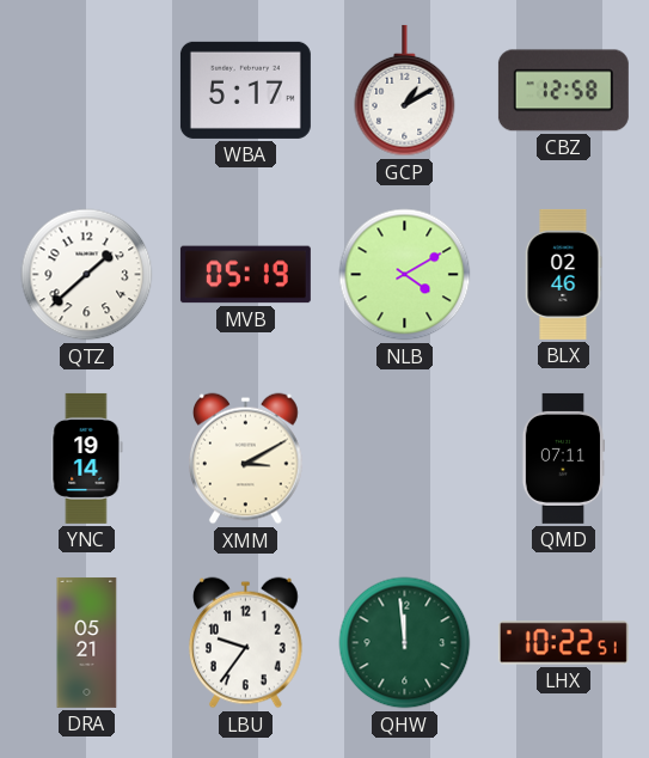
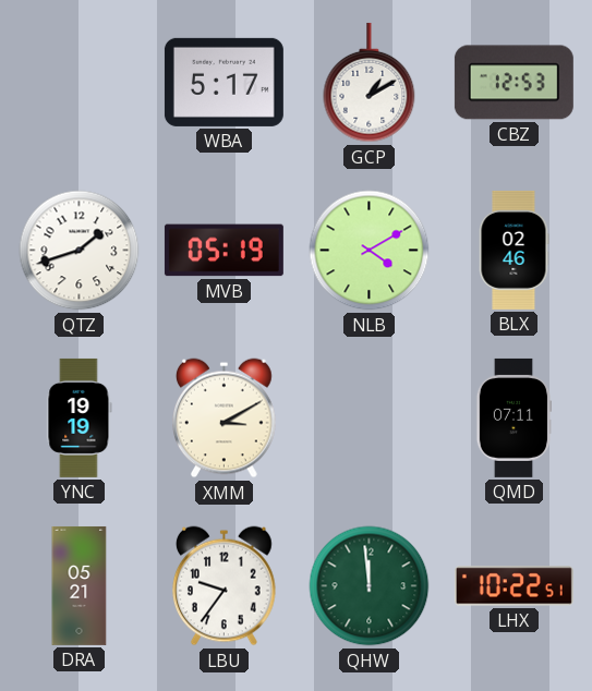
CBZ: 12:58 -> 12:53
QTZ: 1:38 -> 1:42
YNC: 19:14 -> 19:19
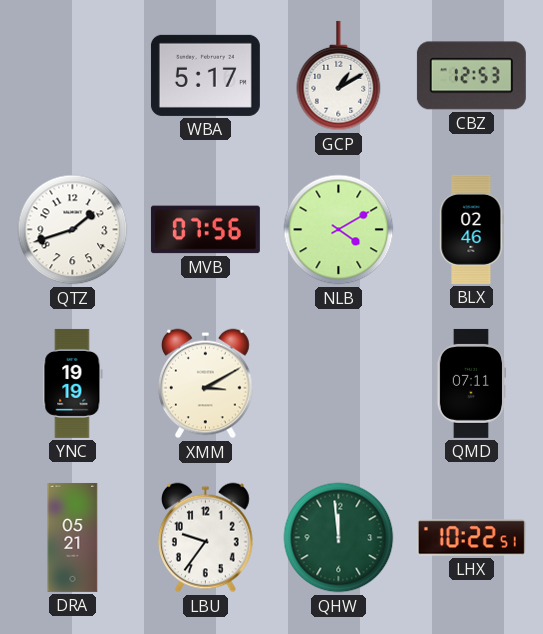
MVB: 05:19 -> 07:56
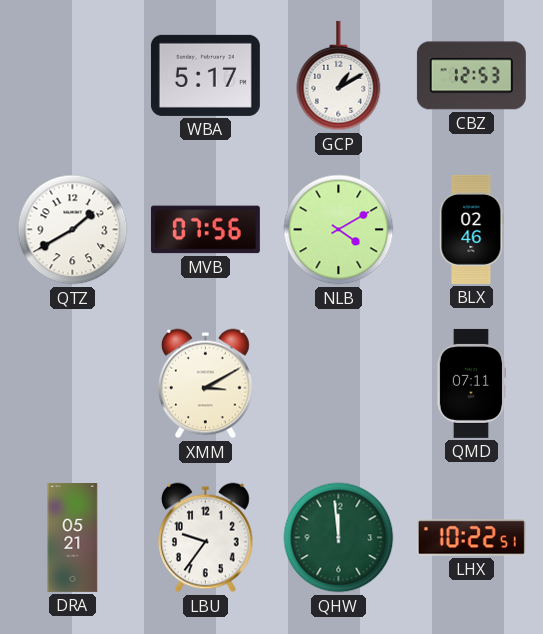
QTZ: 1:42 -> 1:40
YNC: 19:19 -> none
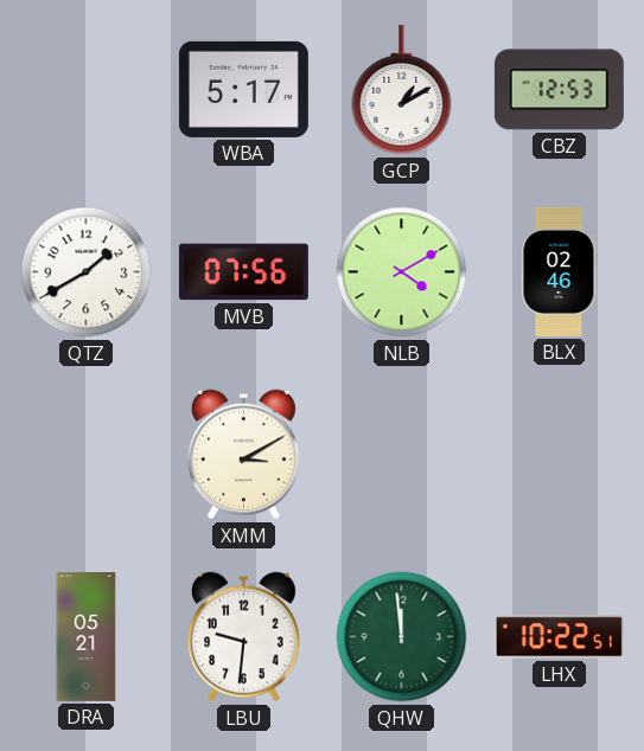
QMD: 07:11 -> none
LBU: 9:36 -> 9:31
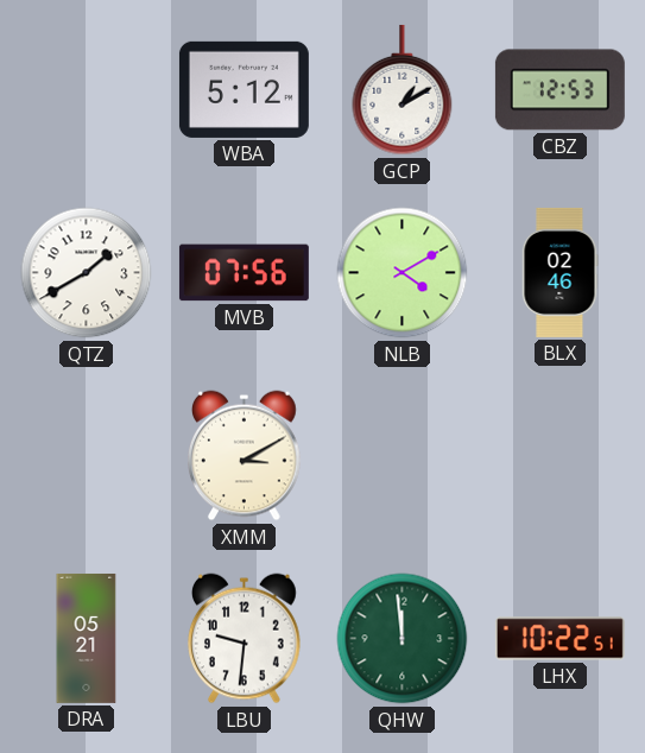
WBA: 5:17 -> 5:12
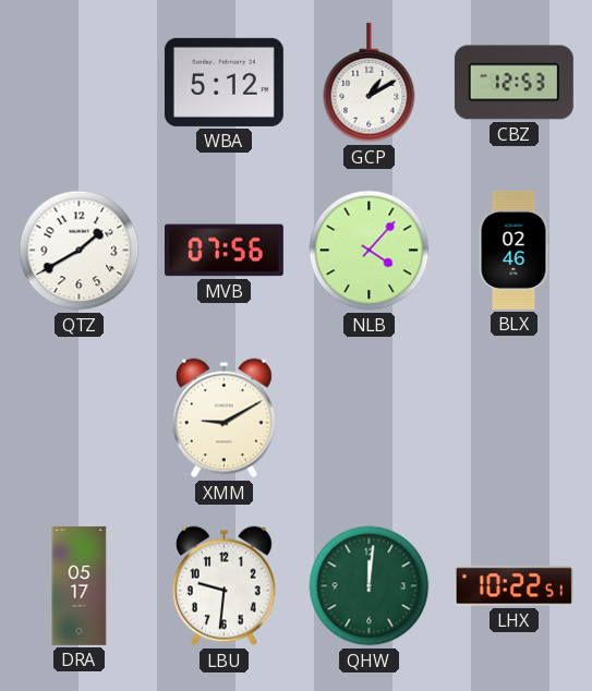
NLB: 4:10 -> 4:07
XMM: 3:10 -> 9:10
DRA: 05:21 -> 05:17
QHW: 11:59 -> 12:01
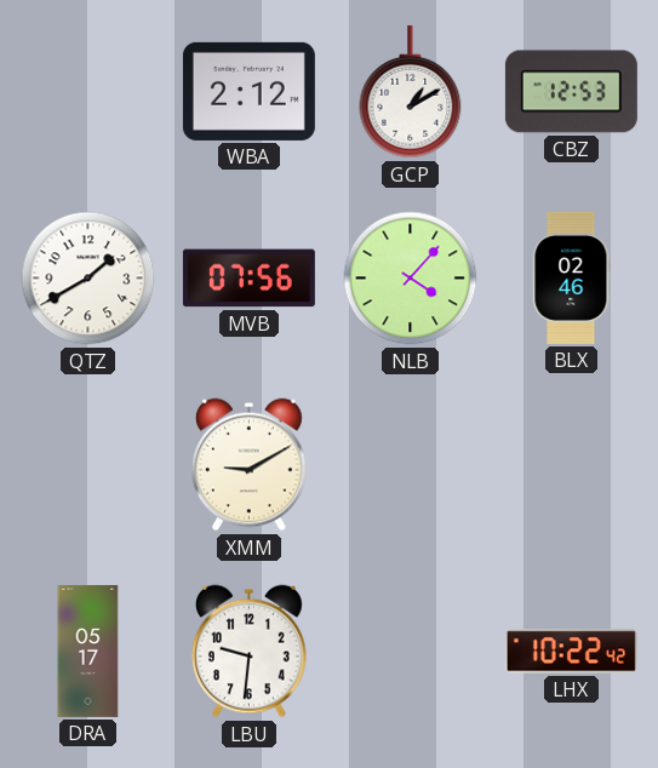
WBA: 5:12 -> 2:12
QHW: 12:01 -> none
LHX: 10:22:51 -> 10:22:42
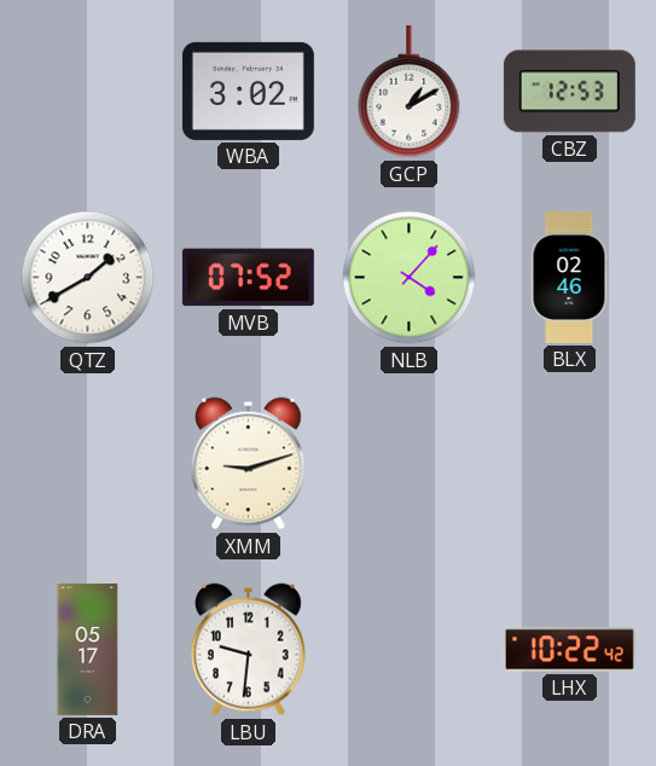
WBA: 2:12 -> 3:02
MVB: 07:56 -> 07:52
XMM: 9:10 -> 9:12
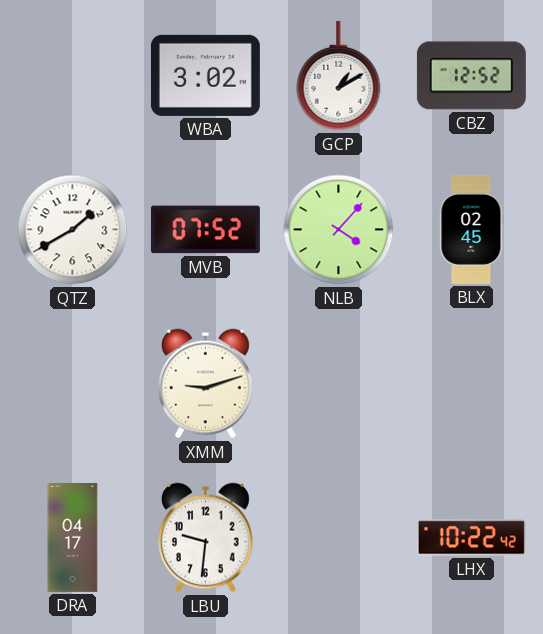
CBZ: 12:53 -> 12:52
BLX: 02:46 -> 02:45
DRA: 05:17 -> 04:17
